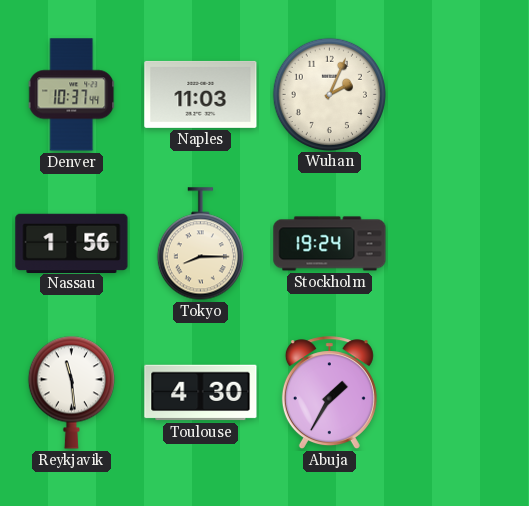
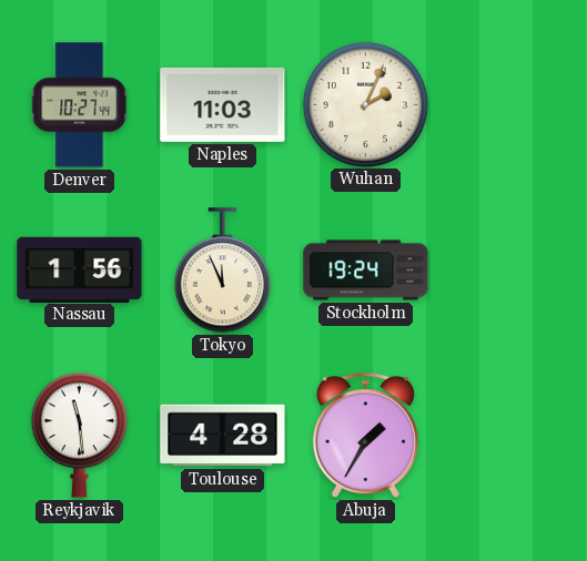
Denver: 10:37 -> 10:27
Tokyo: 8:15 -> 11:56
Toulouse: 4:30 -> 4:28
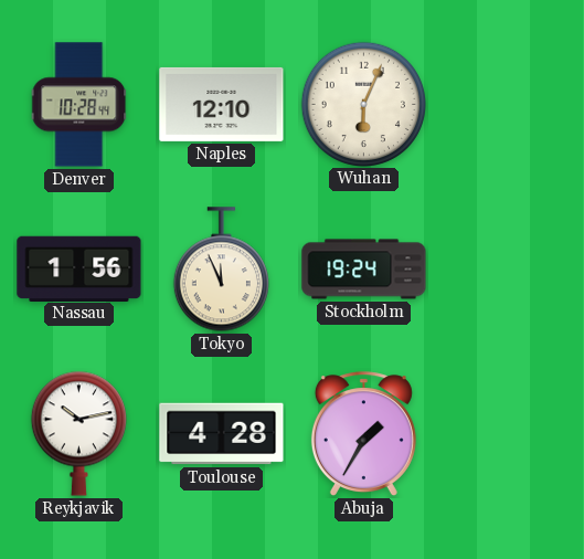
Denver: 10:27 -> 10:28
Naples: 11:03 -> 12:10
Wuhan: 2:04 -> 6:04
Reykjavik: 11:29 -> 10:13
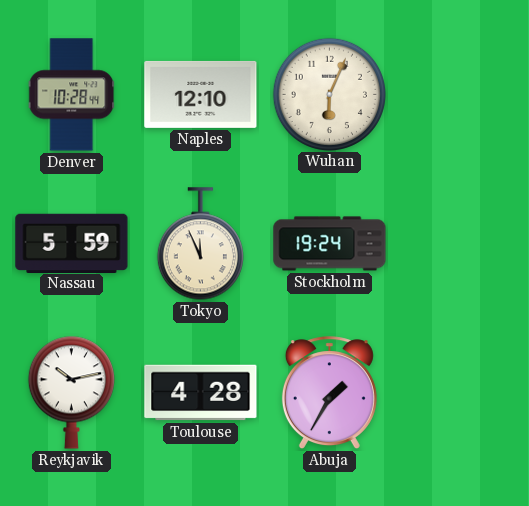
Nassau: 1:56 -> 5:59
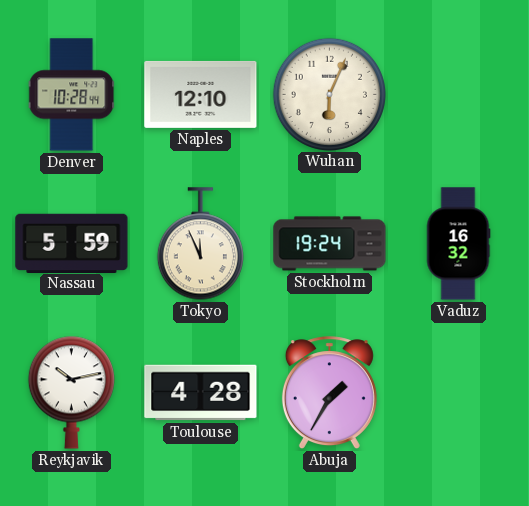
Vaduz: none -> 16:32
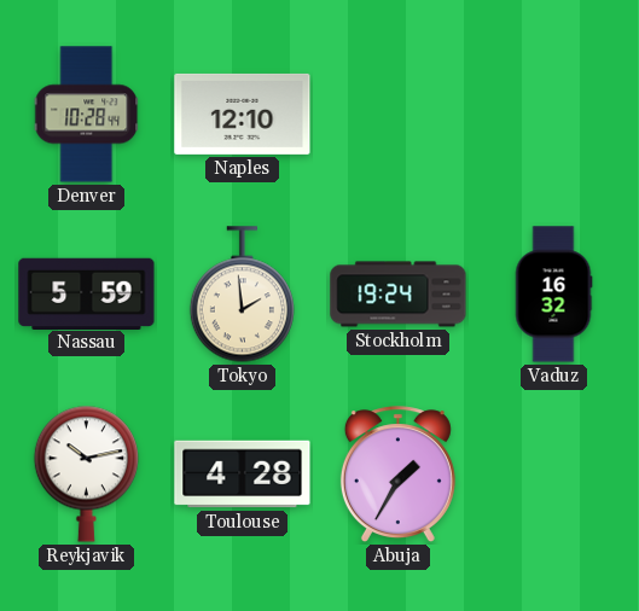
Wuhan: 6:04 -> none
Tokyo: 11:56 -> 1:59
